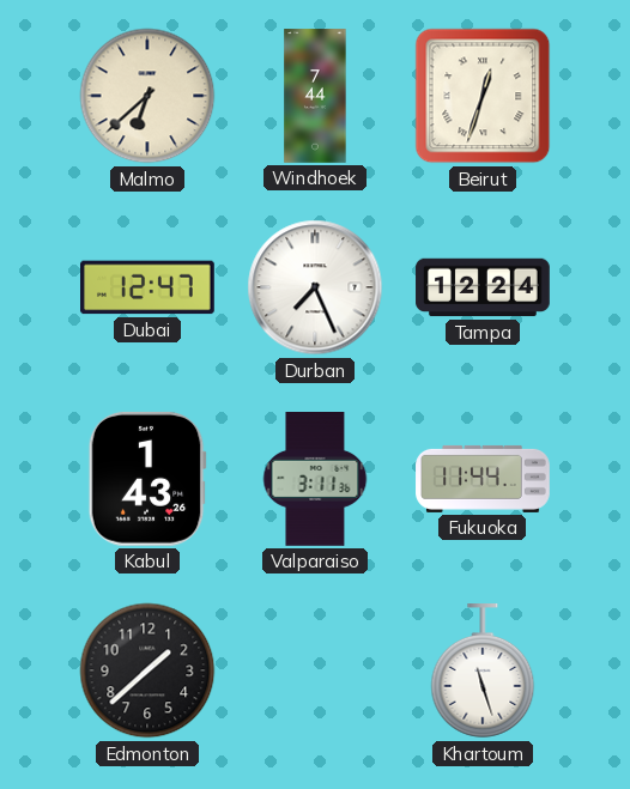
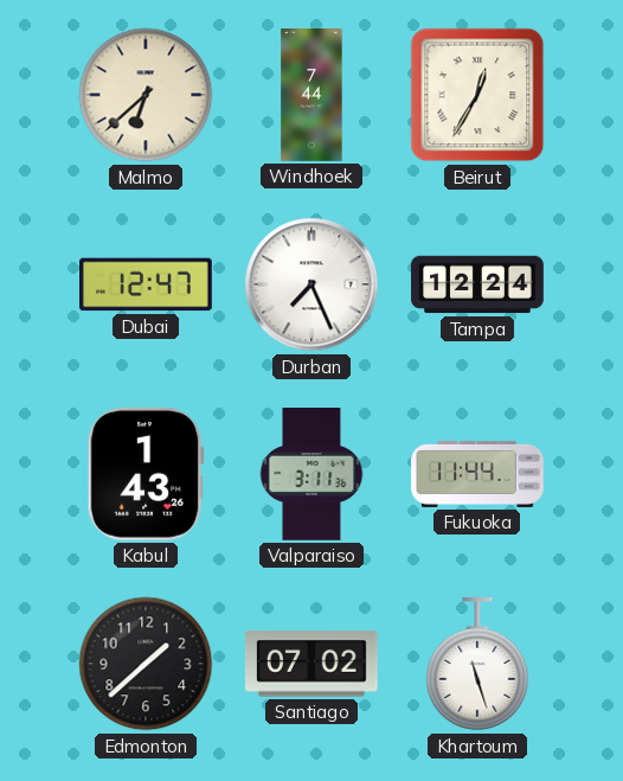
Beirut: 12:33 -> 12:35
Santiago: none -> 07:02
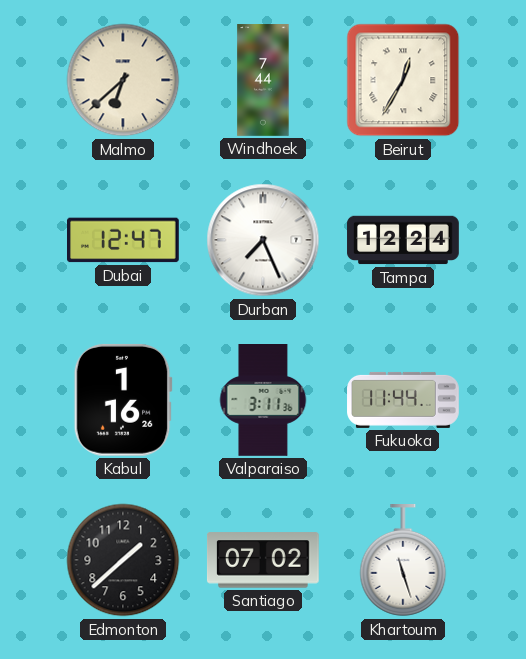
Kabul: 1:43 -> 1:16
